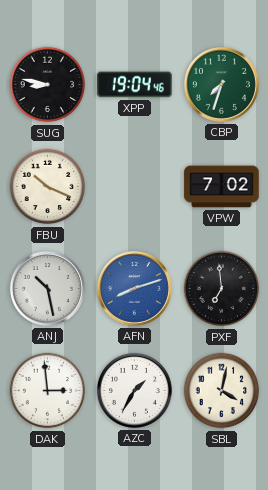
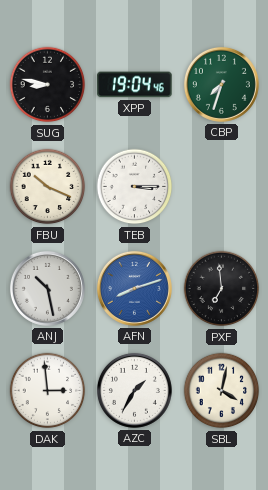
TEB: none -> 3:15
VPW: 7:02 -> none
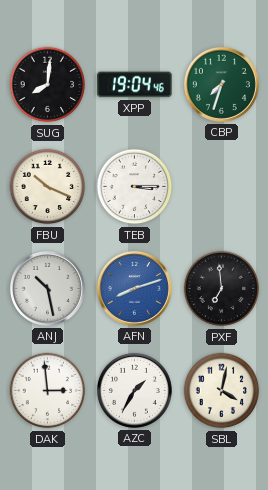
SUG: 8:47 -> 8:01
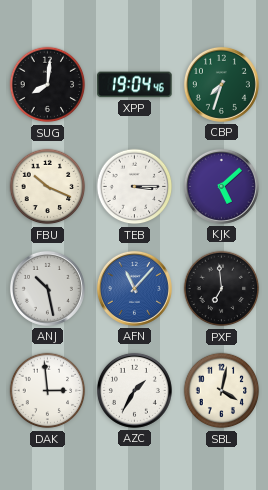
KJK: none -> 5:08
AFN: 8:12 -> 11:07
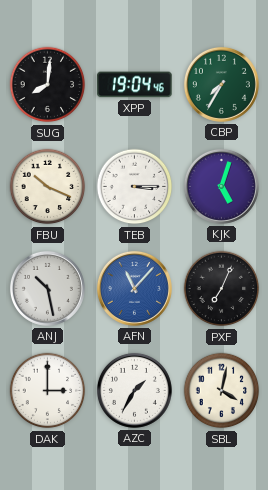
CBP: 7:33 -> 7:35
KJK: 5:08 -> 5:03
PXF: 6:59 -> 7:04
DAK: 2:59 -> 3:00
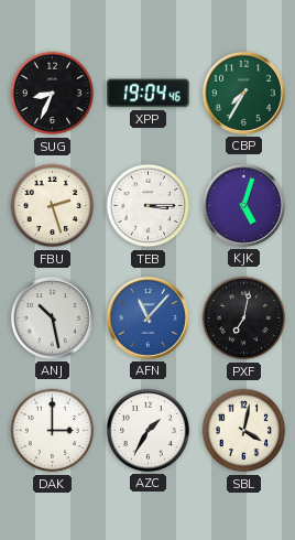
SUG: 8:01 -> 8:34
FBU: 10:19 -> 2:27
PXF: 7:04 -> 7:02
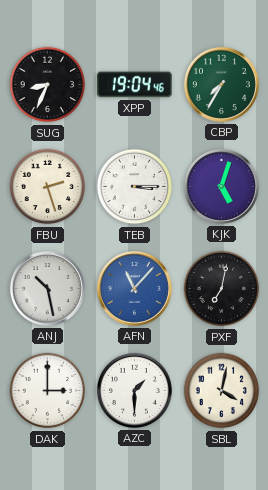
AZC: 1:35 -> 1:30
